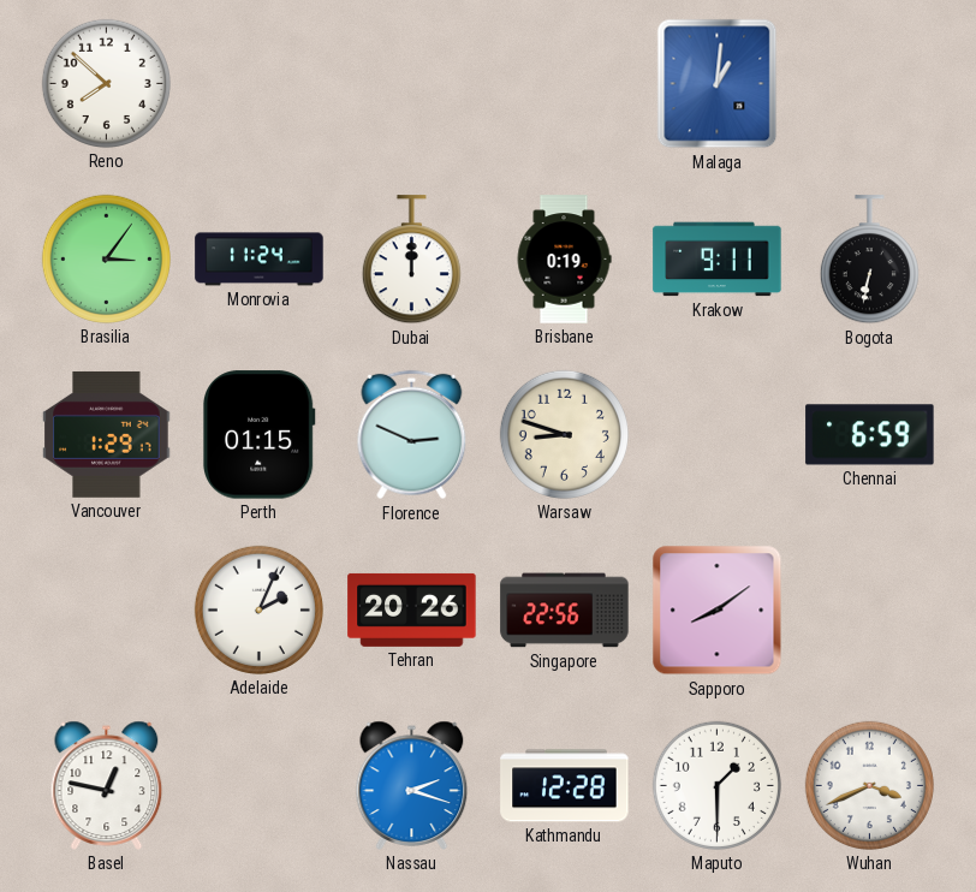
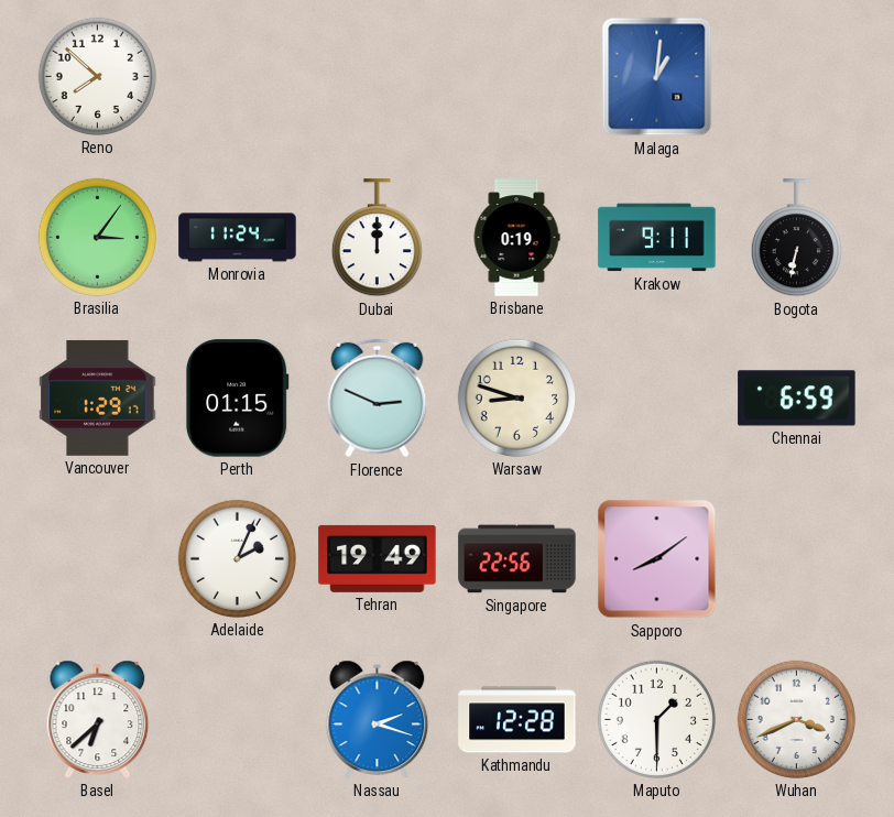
Tehran: 20:26 -> 19:49
Basel: 12:47 -> 6:38
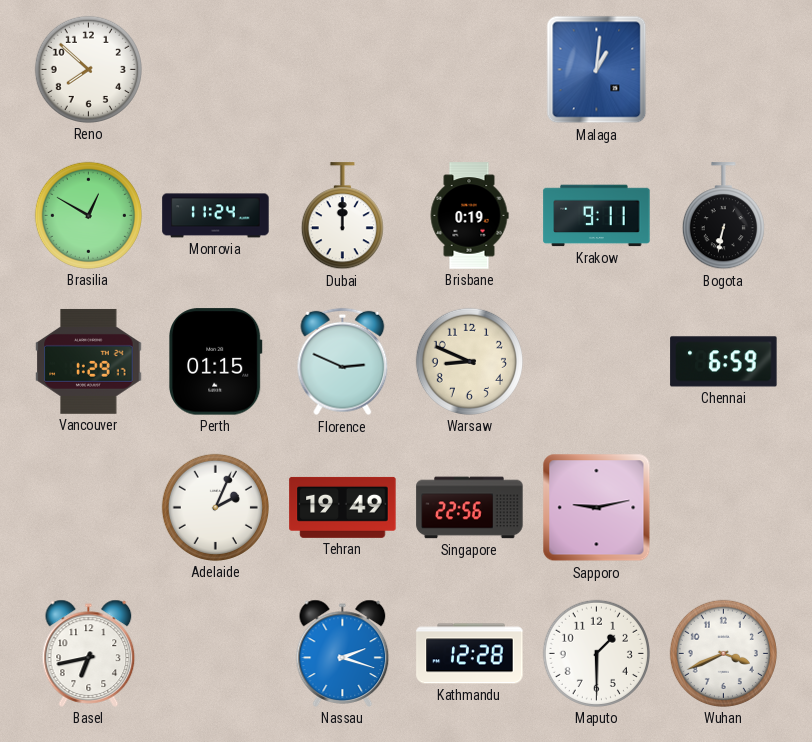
Brasilia: 3:06 -> 12:50
Warsaw: 8:48 -> 8:49
Sapporo: 8:09 -> 9:13
Basel: 6:38 -> 6:43
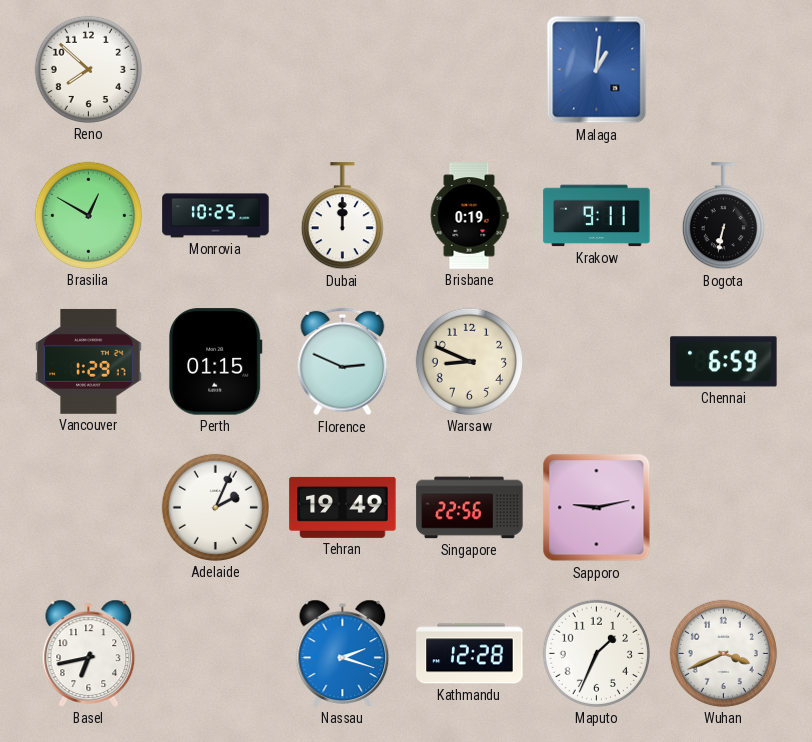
Monrovia: 11:24 -> 10:25
Maputo: 1:30 -> 1:34
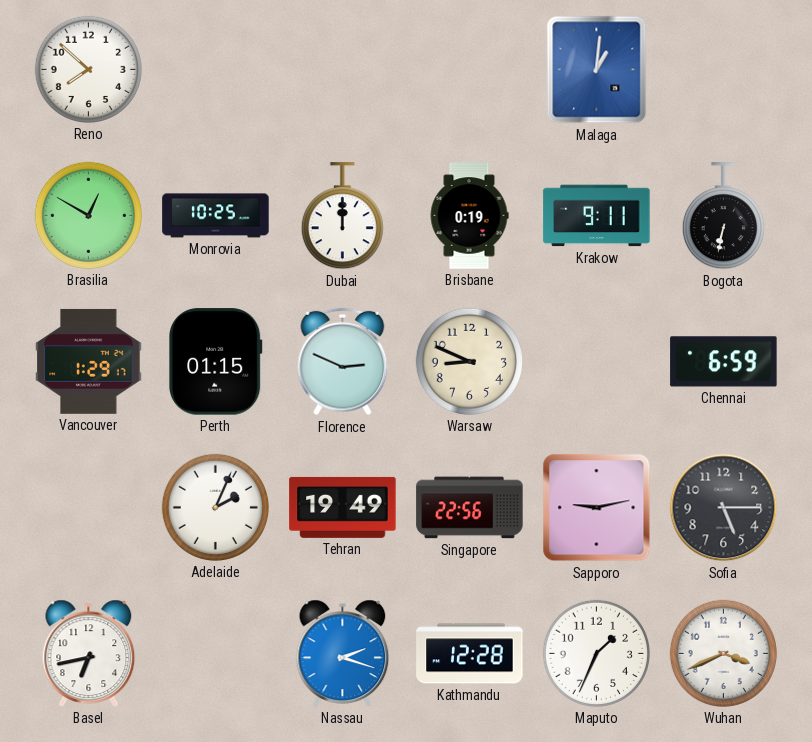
Sofia: none -> 5:15
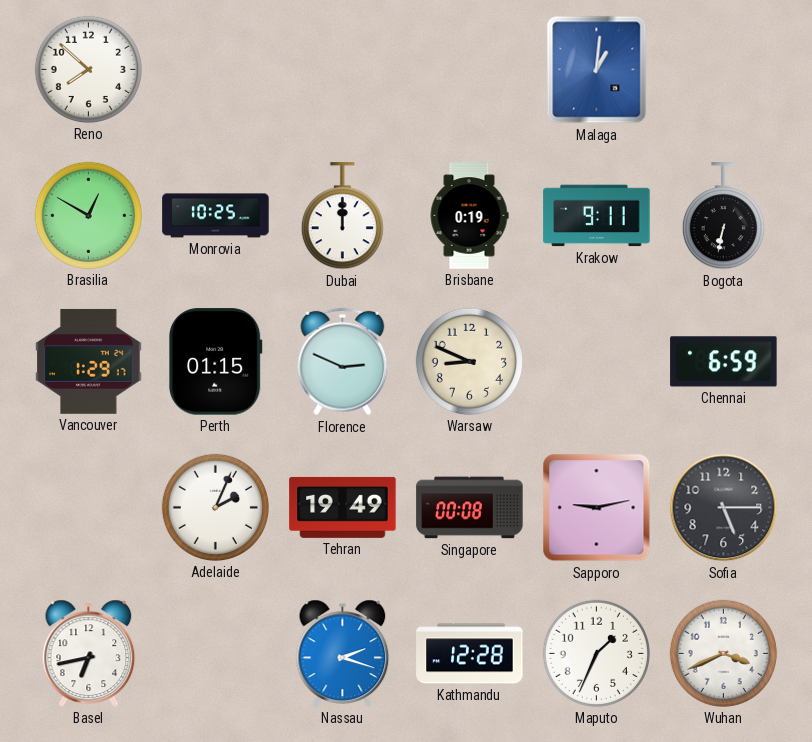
Singapore: 22:56 -> 00:08
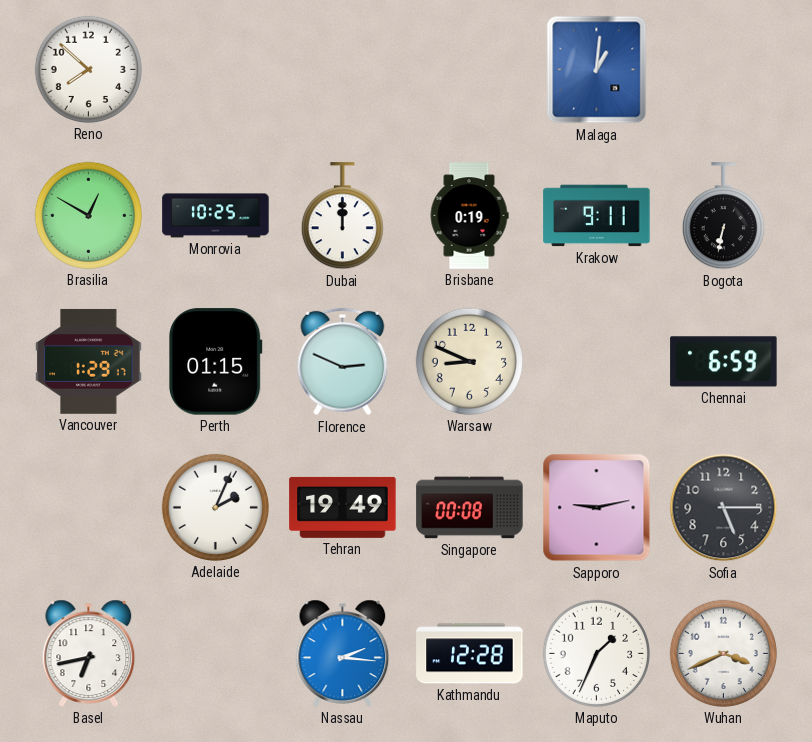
Nassau: 2:18 -> 2:16
